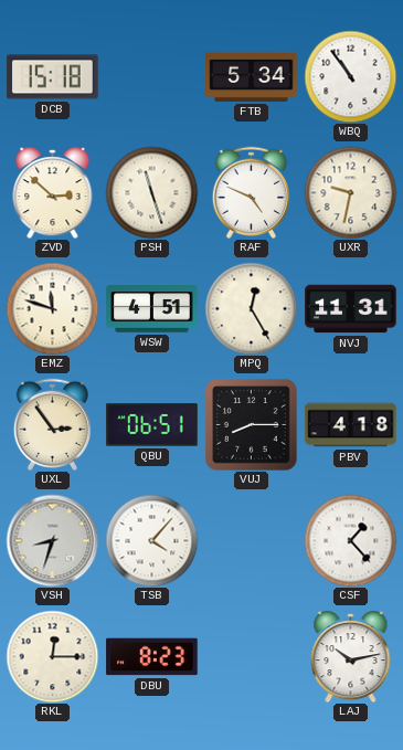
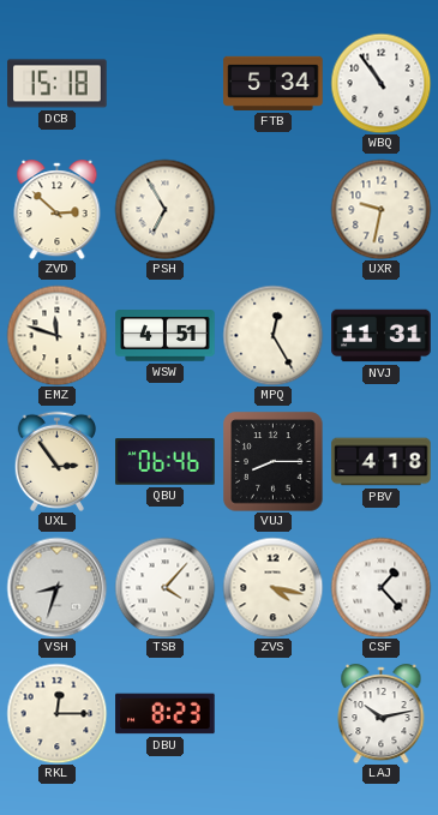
PSH: 11:27 -> 6:55
RAF: 4:49 -> none
QBU: 06:51 -> 06:46
ZVS: none -> 4:17
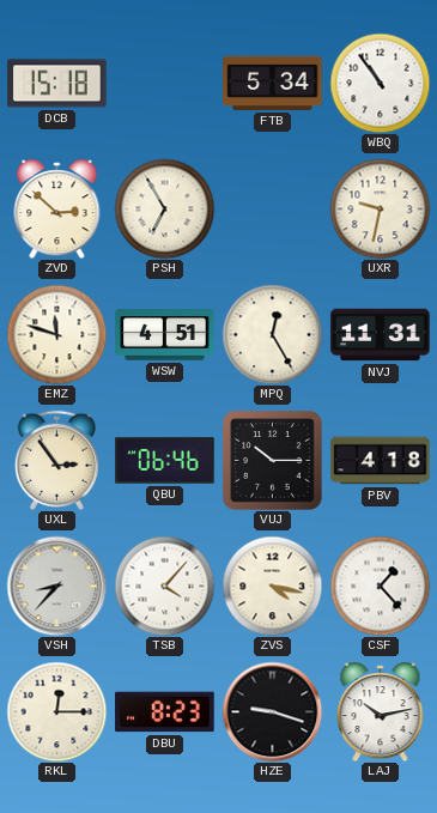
VUJ: 8:15 -> 10:15
VSH: 8:33 -> 8:37
HZE: none -> 9:18
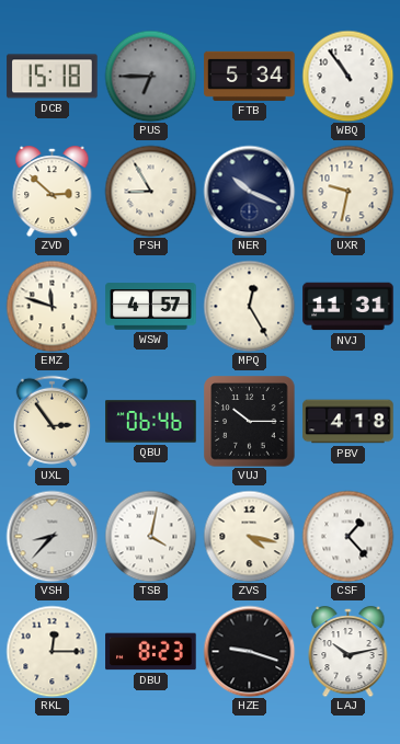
PUS: none -> 6:45
PSH: 6:55 -> 8:55
NER: none -> 10:19
WSW: 4:51 -> 4:57
TSB: 4:07 -> 4:02
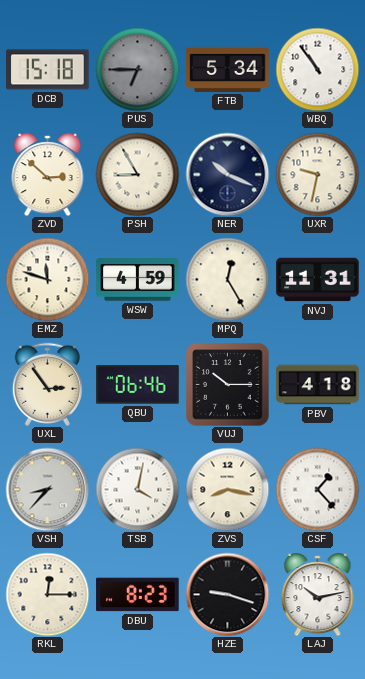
WSW: 4:57 -> 4:59
ZVS: 4:17 -> 8:17
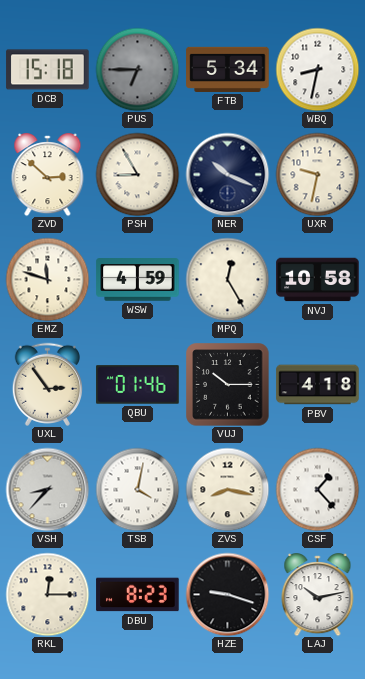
WBQ: 10:54 -> 8:32
NVJ: 11:31 -> 10:58
QBU: 06:46 -> 01:46
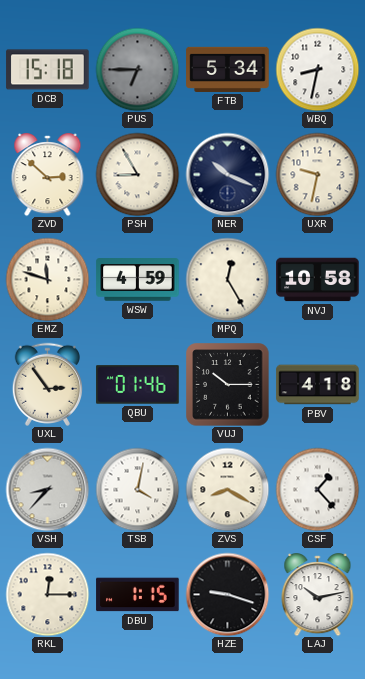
ZVS: 8:17 -> 8:20
DBU: 8:23 -> 1:15
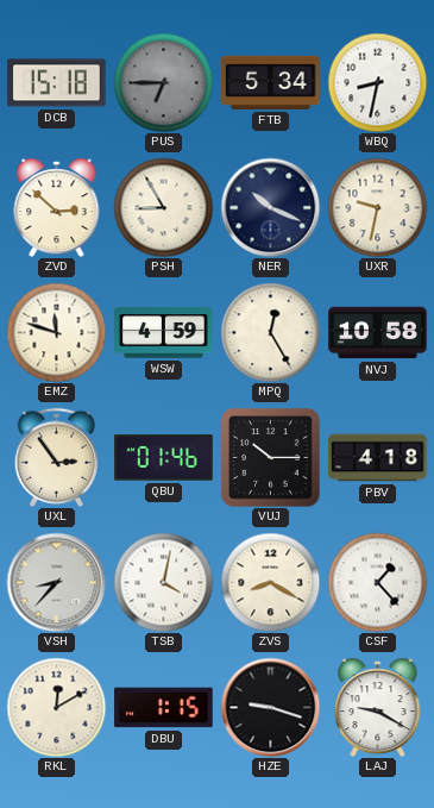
RKL: 12:15 -> 12:10
LAJ: 10:13 -> 9:20
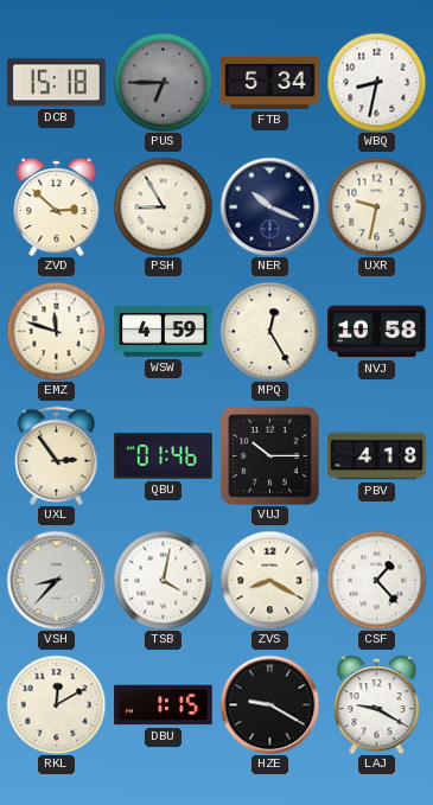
HZE: 9:18 -> 9:20
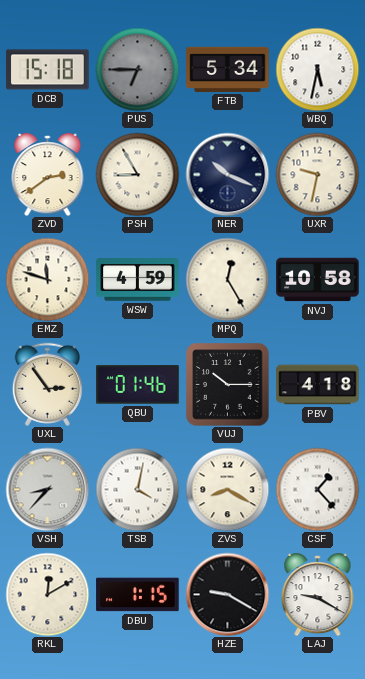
WBQ: 8:32 -> 5:32
ZVD: 2:52 -> 2:39
